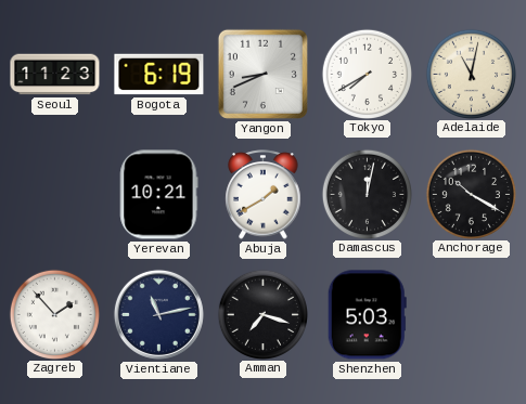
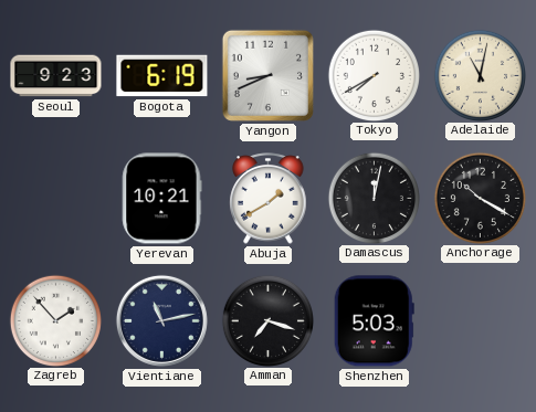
Seoul: 11:23 -> 9:23
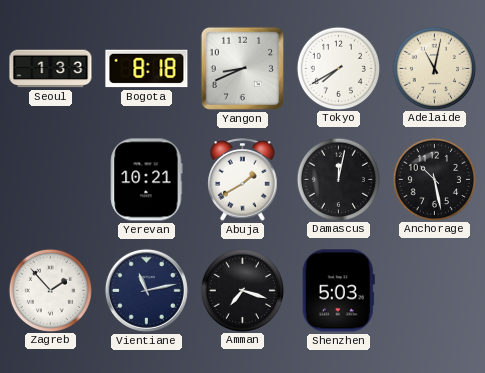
Seoul: 9:23 -> 1:33
Bogota: 6:19 -> 8:18
Anchorage: 10:20 -> 10:28
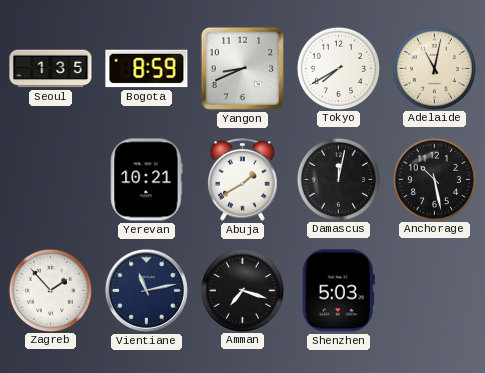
Seoul: 1:33 -> 1:35
Bogota: 8:18 -> 8:59
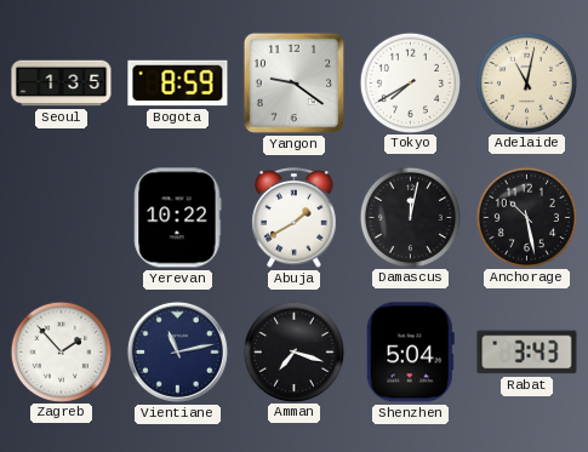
Yangon: 8:41 -> 9:21
Yerevan: 10:21 -> 10:22
Shenzhen: 5:03 -> 5:04
Rabat: none -> 3:43
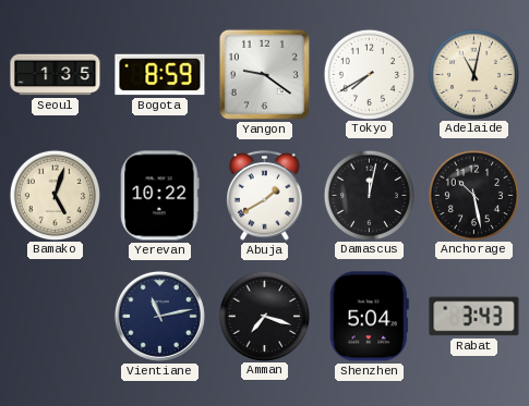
Bamako: none -> 5:03
Zagreb: 1:53 -> none
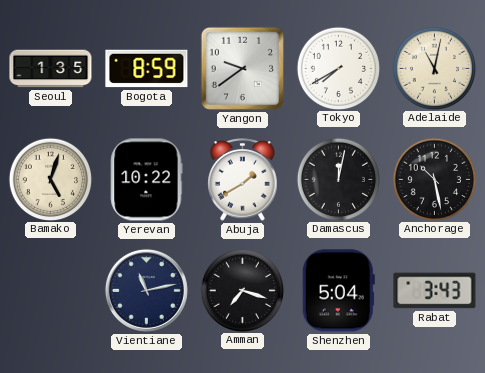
Yangon: 9:21 -> 9:39
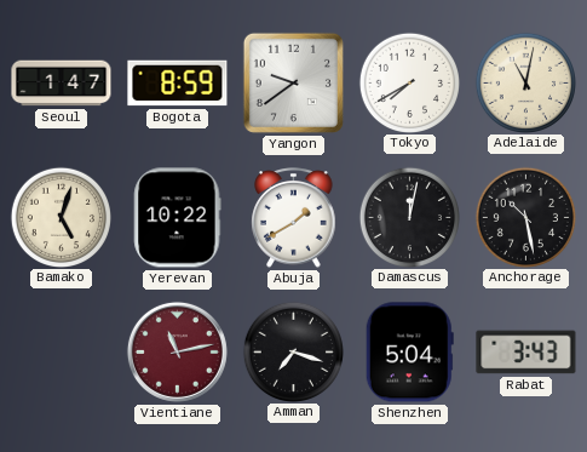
Seoul: 1:35 -> 1:47
Vientiane dial: navy -> burgundy
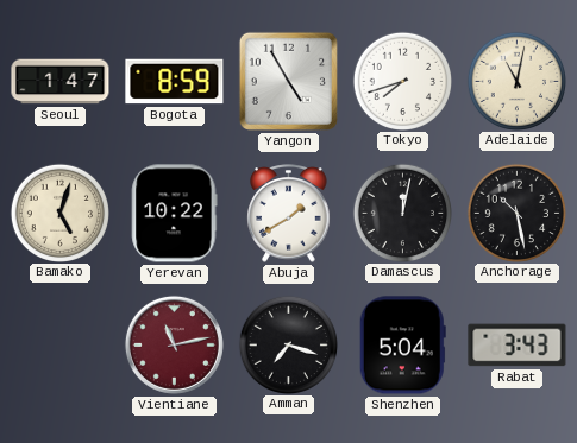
Yangon: 9:39 -> 4:55
Tokyo: 7:40 -> 7:42
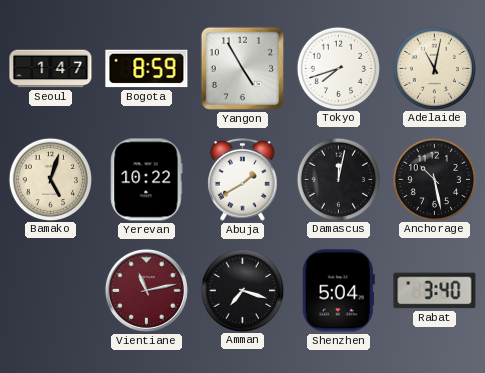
Rabat: 3:43 -> 3:40
